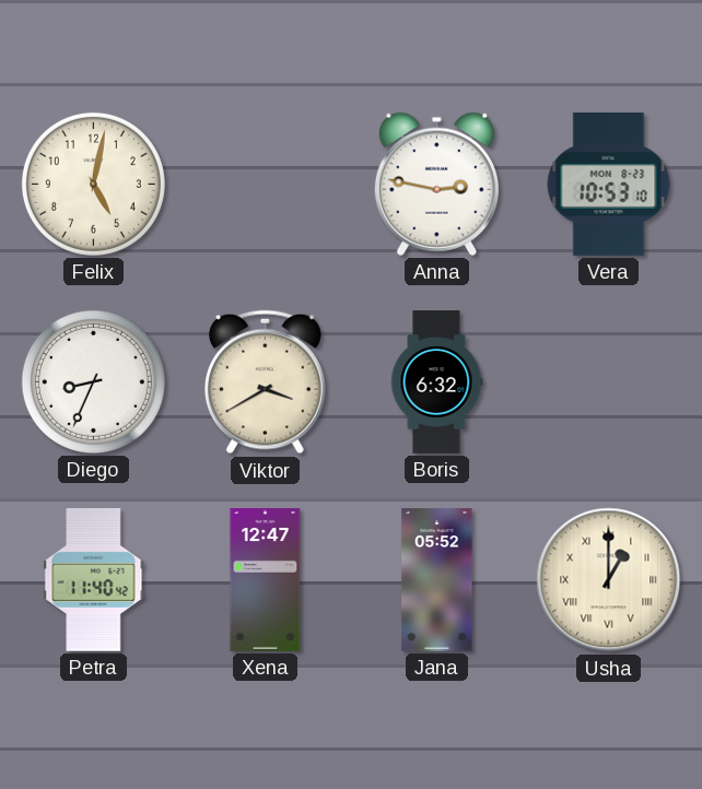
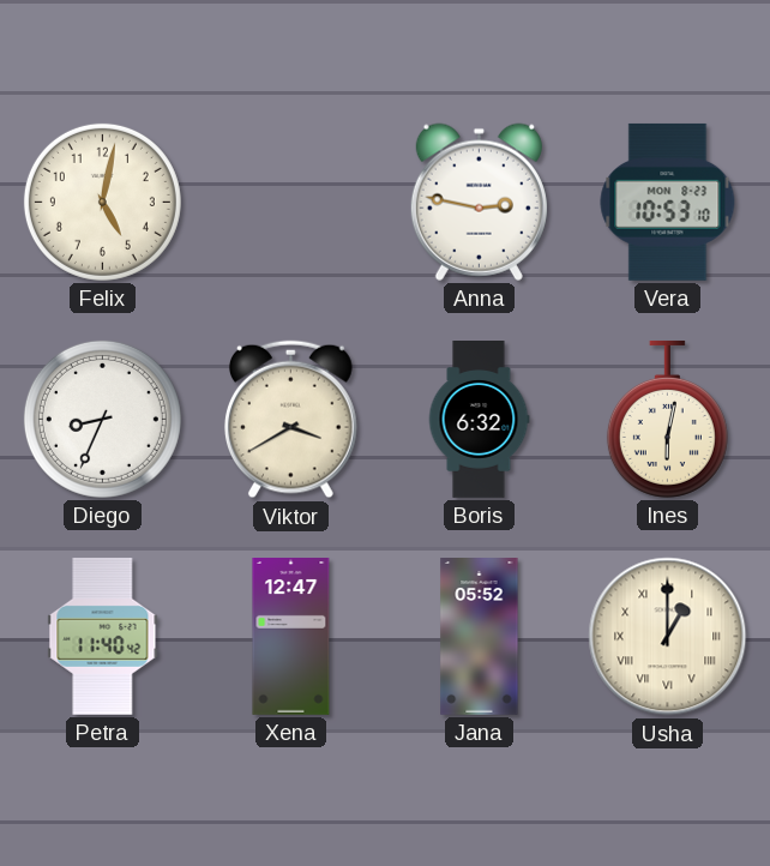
Ines: none -> 6:02
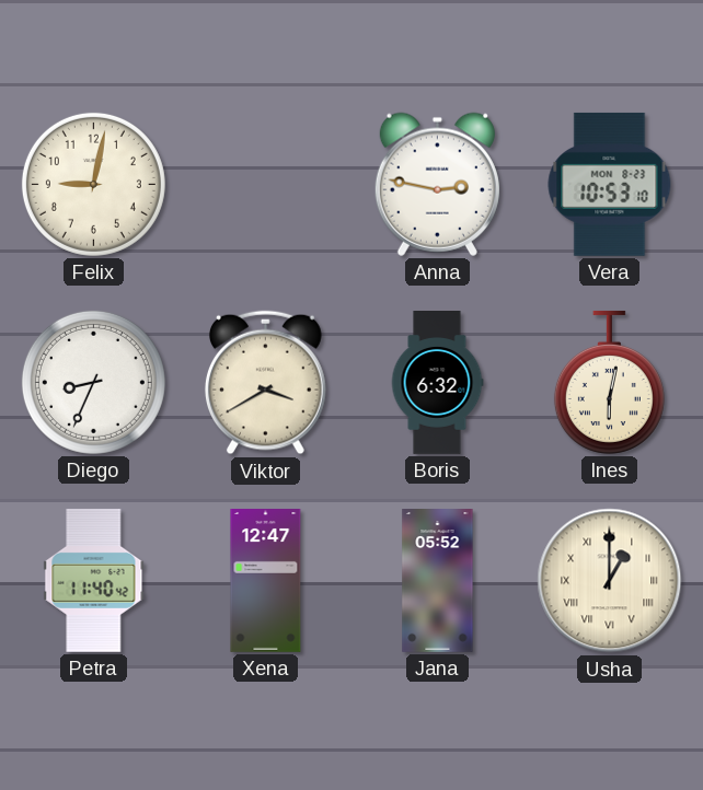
Felix: 5:02 -> 9:02
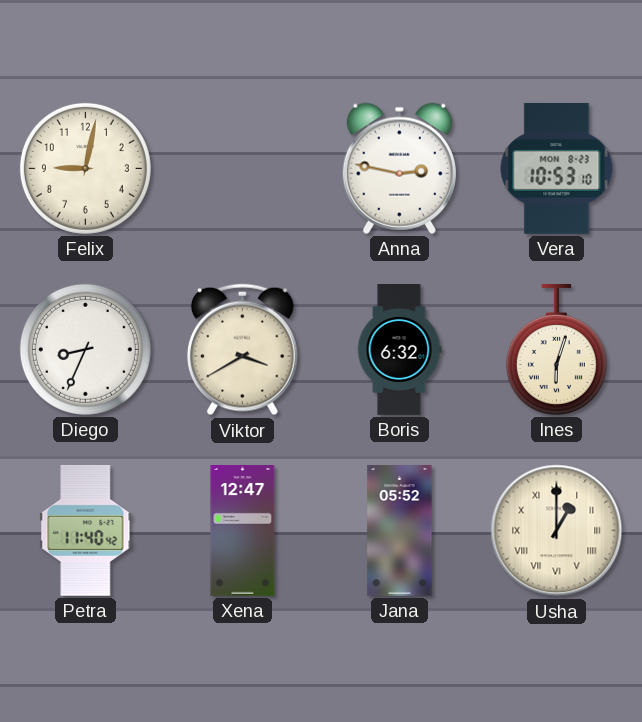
Ines: 6:02 -> 6:03
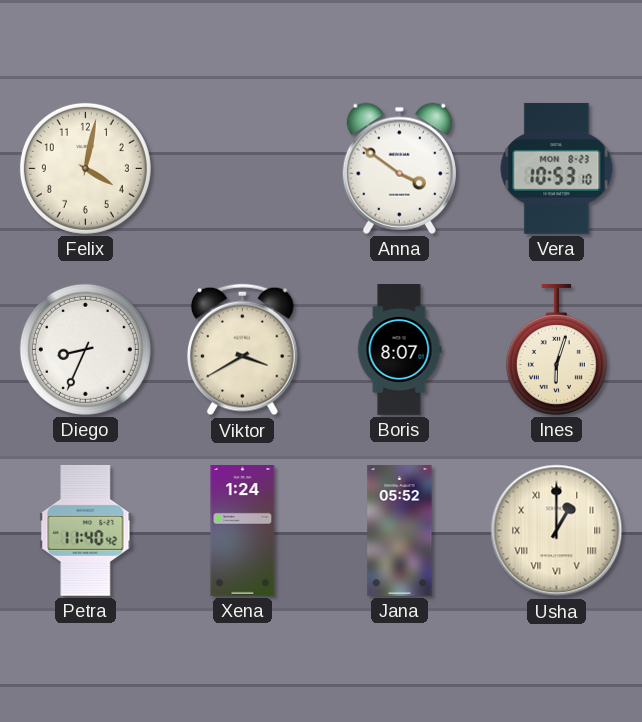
Felix: 9:02 -> 4:02
Anna: 2:47 -> 3:51
Boris: 6:32 -> 8:07
Xena: 12:47 -> 1:24
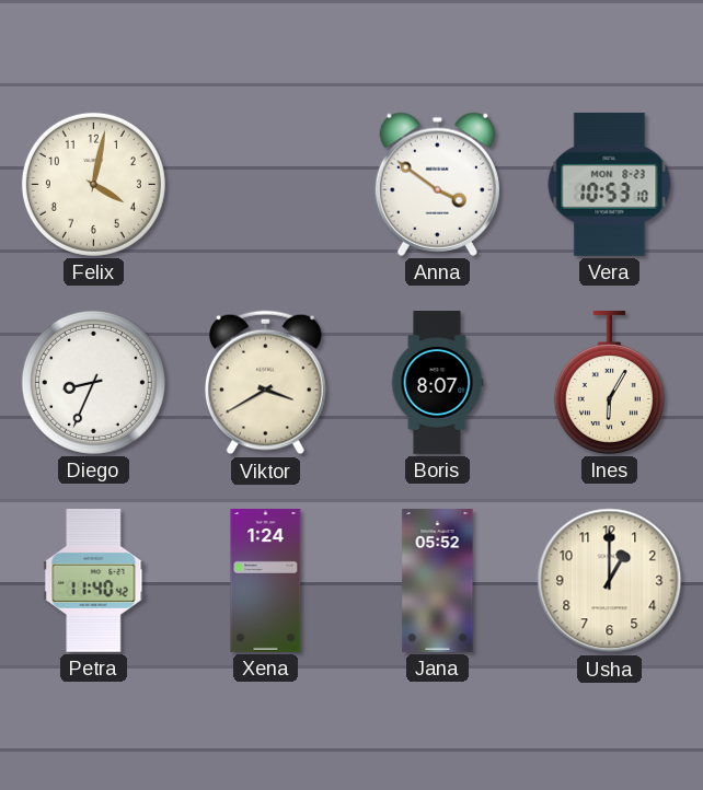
Ines: 6:03 -> 6:05
Usha numerals: Roman -> Arabic
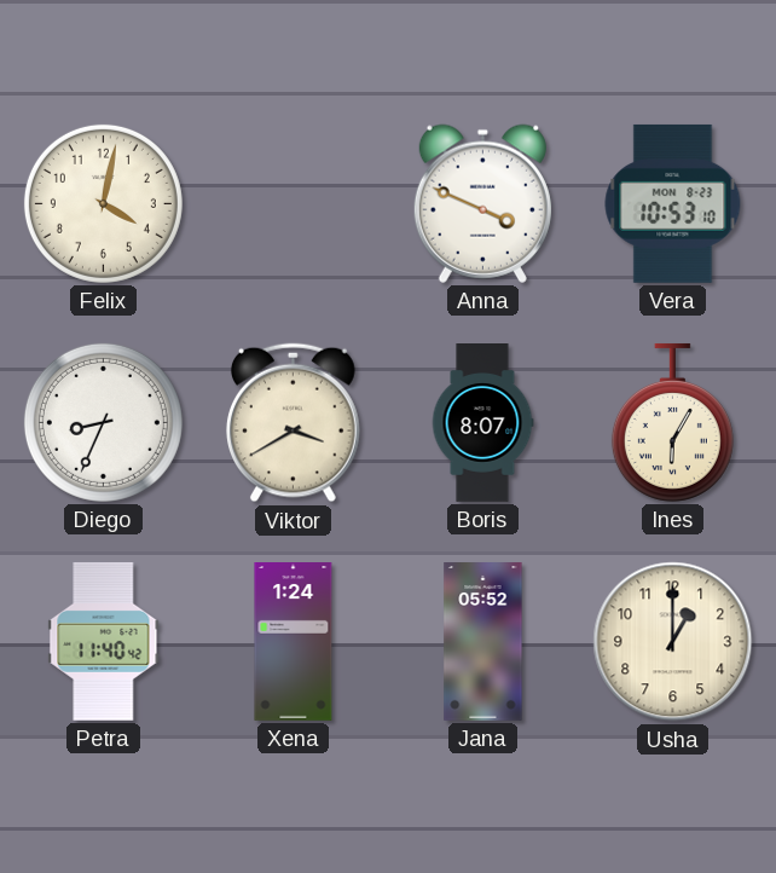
Anna: 3:51 -> 3:49
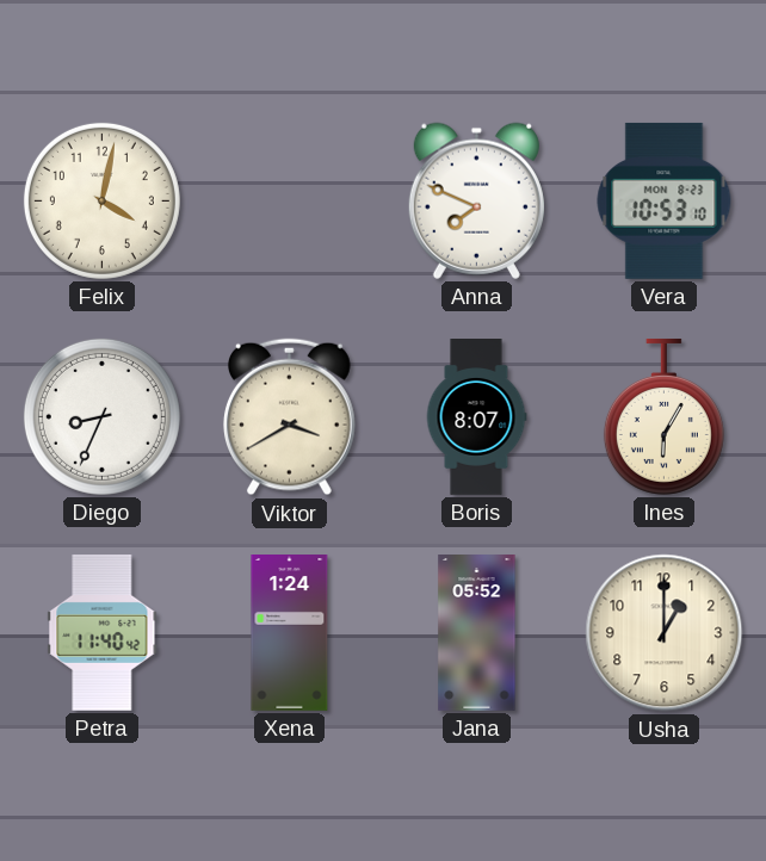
Anna: 3:49 -> 7:49
